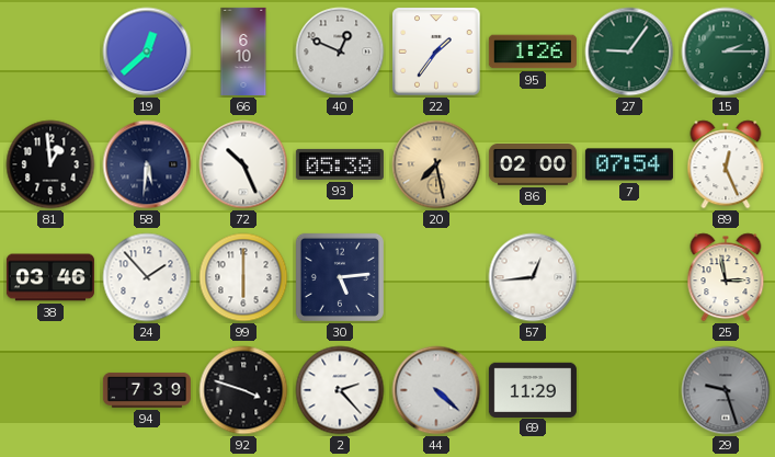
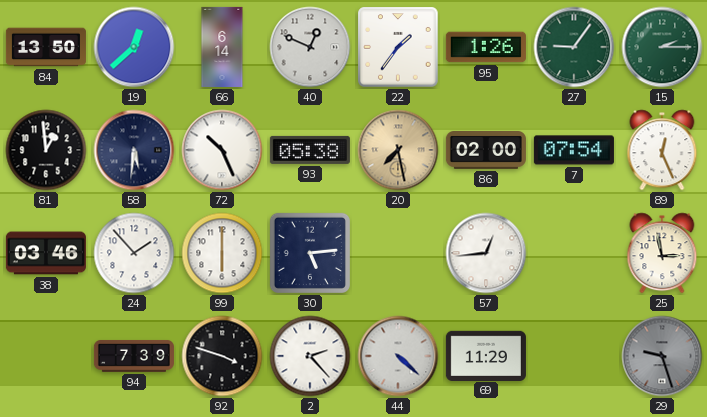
84: none -> 13:50
66: 6:10 -> 6:14
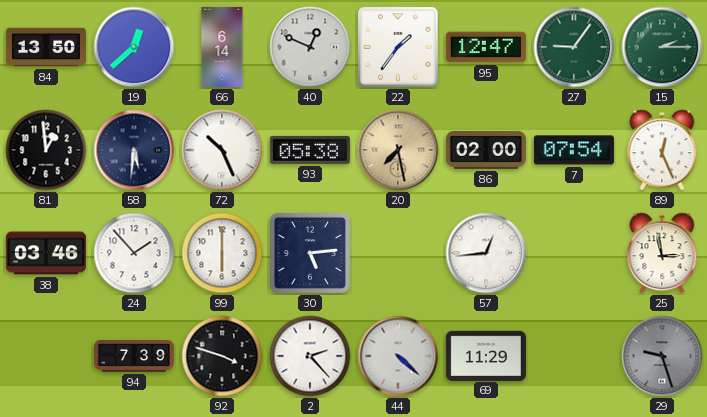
95: 1:26 -> 12:47
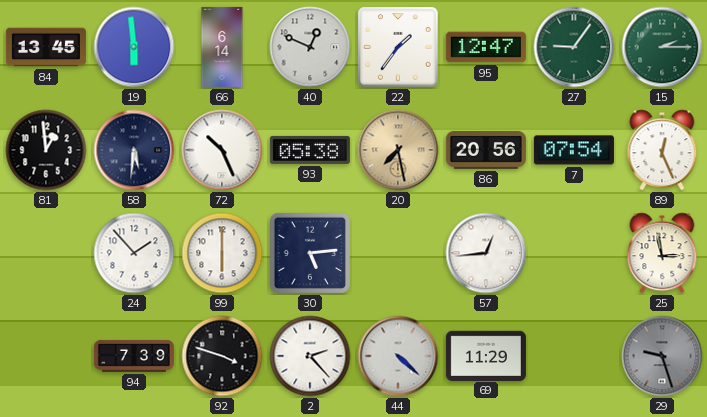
84: 13:50 -> 13:45
19: 12:38 -> 5:59
86: 02:00 -> 20:56
38: 03:46 -> none
